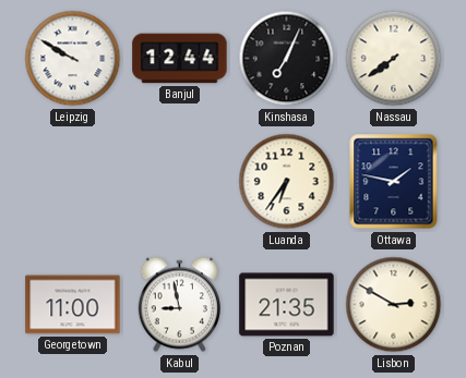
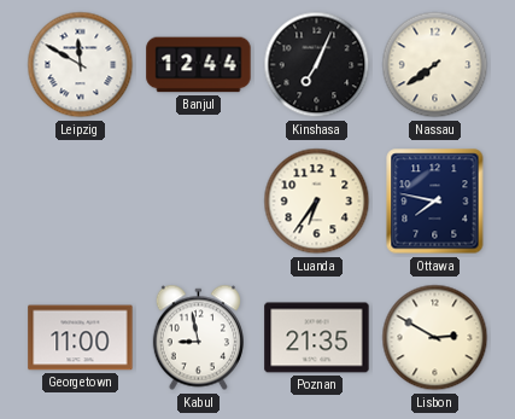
Leipzig: 9:50 -> 11:50
Ottawa: 1:47 -> 7:47
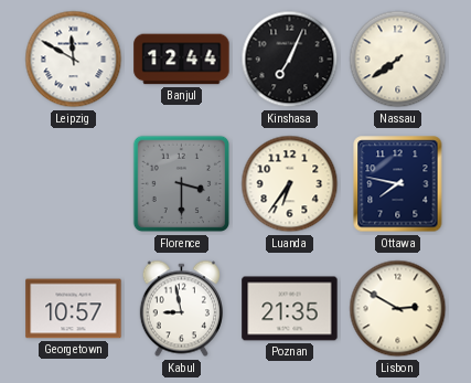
Florence: none -> 3:30
Georgetown: 11:00 -> 10:57
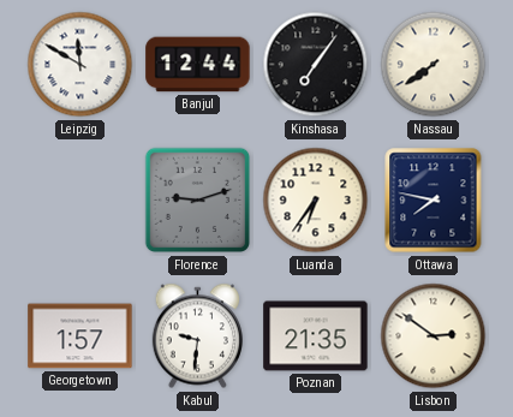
Kinshasa: 7:04 -> 7:06
Florence: 3:30 -> 9:12
Georgetown: 10:57 -> 1:57
Kabul: 8:58 -> 9:31
Lisbon: 2:50 -> 2:51
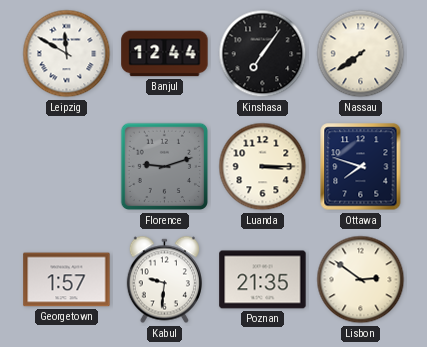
Luanda: 6:36 -> 3:15
Ottawa: 7:47 -> 7:48
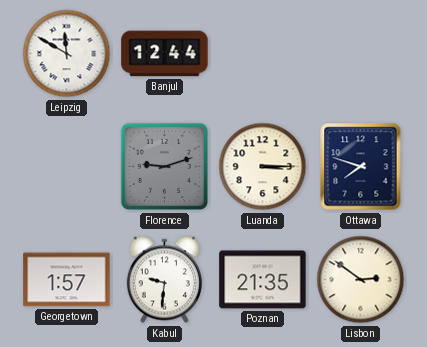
Kinshasa: 7:06 -> none
Nassau: 7:39 -> none
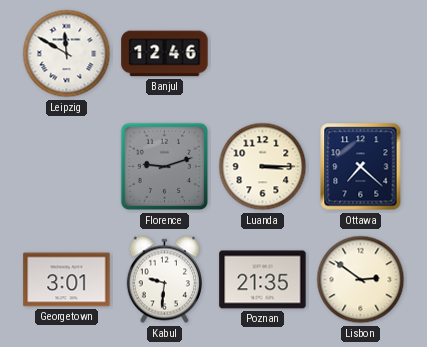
Banjul: 12:44 -> 12:46
Ottawa: 7:48 -> 7:22
Georgetown: 1:57 -> 3:01
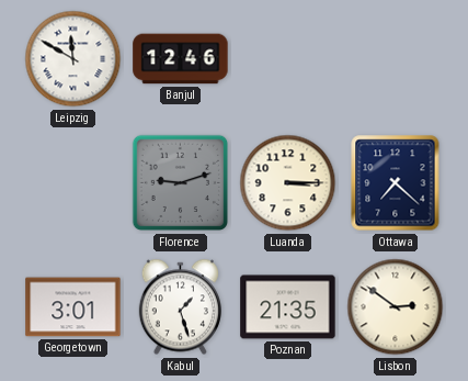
Kabul: 9:31 -> 1:27
